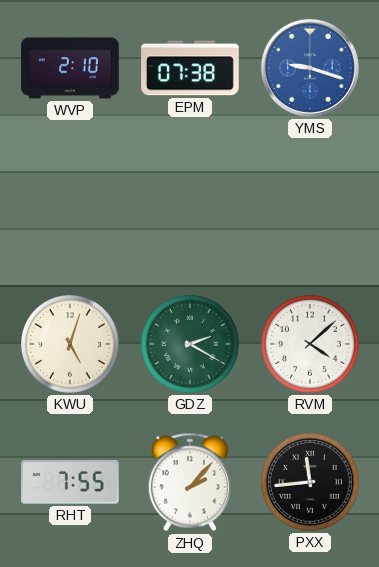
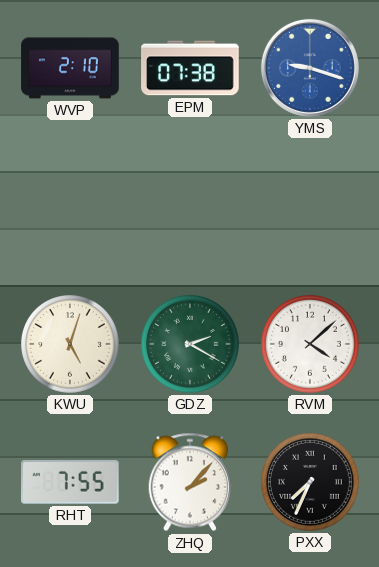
PXX: 11:44 -> 7:34
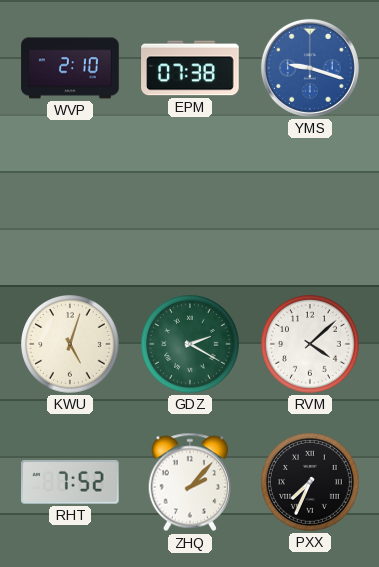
RHT: 7:55 -> 7:52
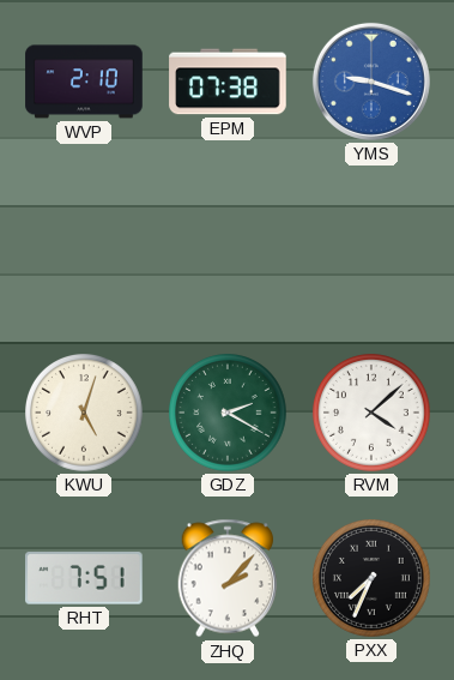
RHT: 7:52 -> 7:51
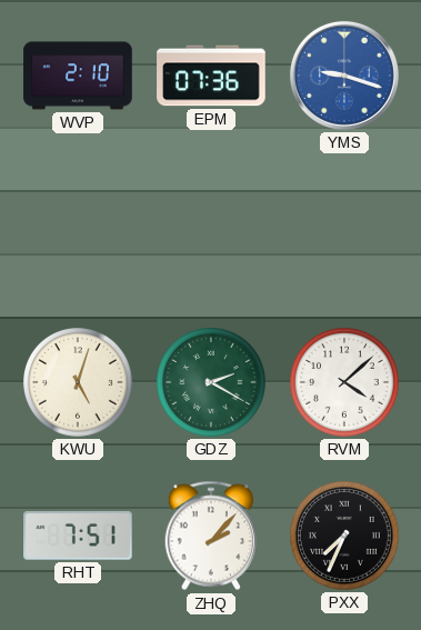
EPM: 07:38 -> 07:36
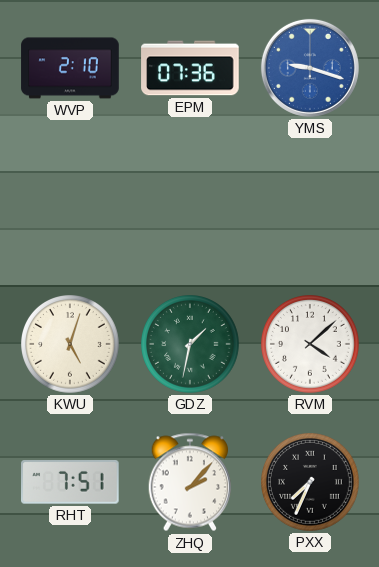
GDZ: 2:20 -> 1:32
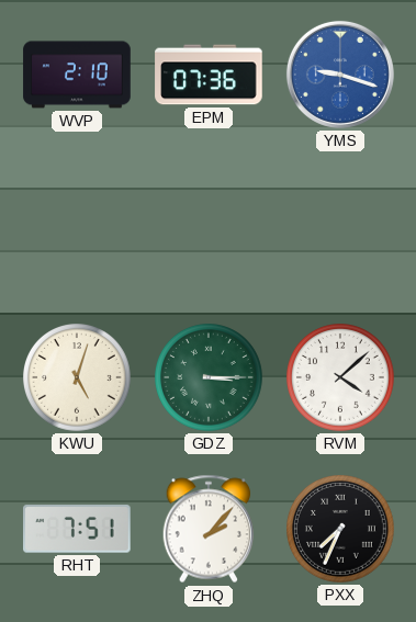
GDZ: 1:32 -> 3:15
